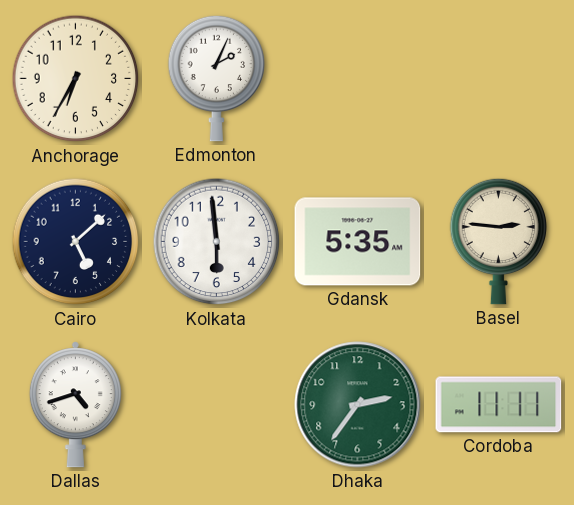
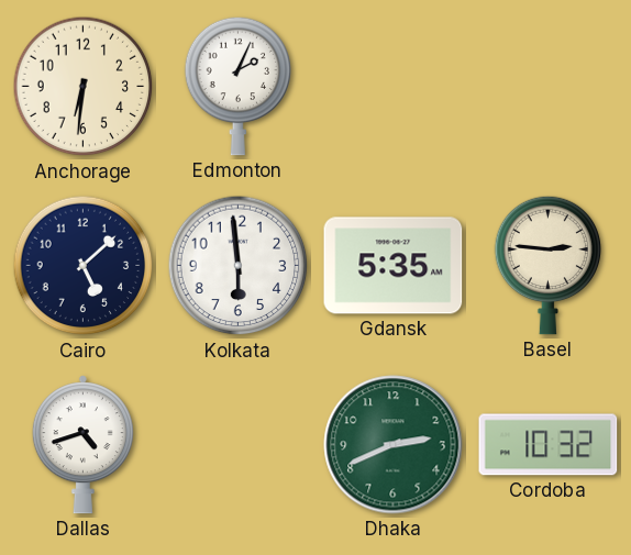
Anchorage: 6:35 -> 6:31
Dhaka: 2:36 -> 2:41
Cordoba: 11:11 -> 10:32
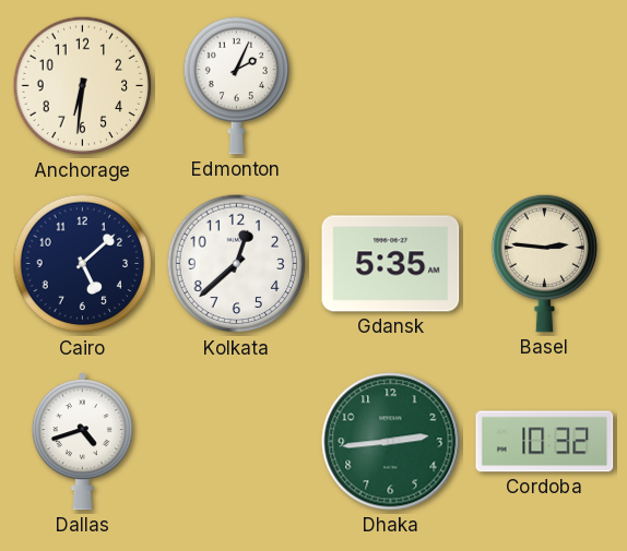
Kolkata: 5:59 -> 12:38
Dhaka: 2:41 -> 2:44
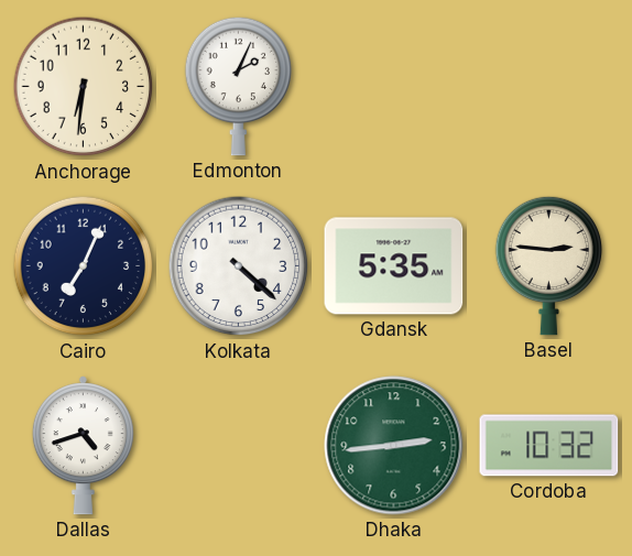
Cairo: 5:08 -> 7:04
Kolkata: 12:38 -> 4:22
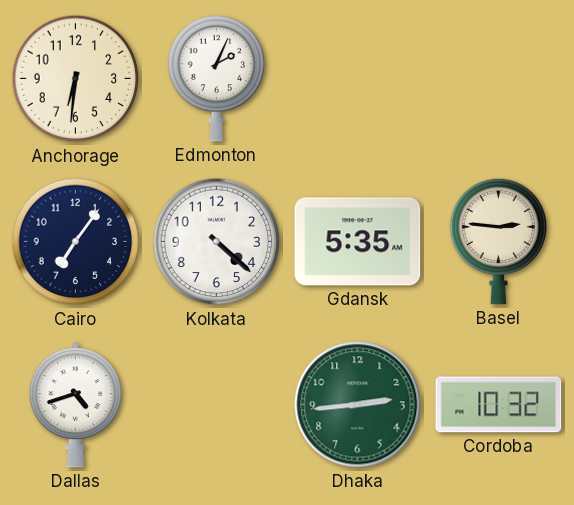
Cairo: 7:04 -> 7:06
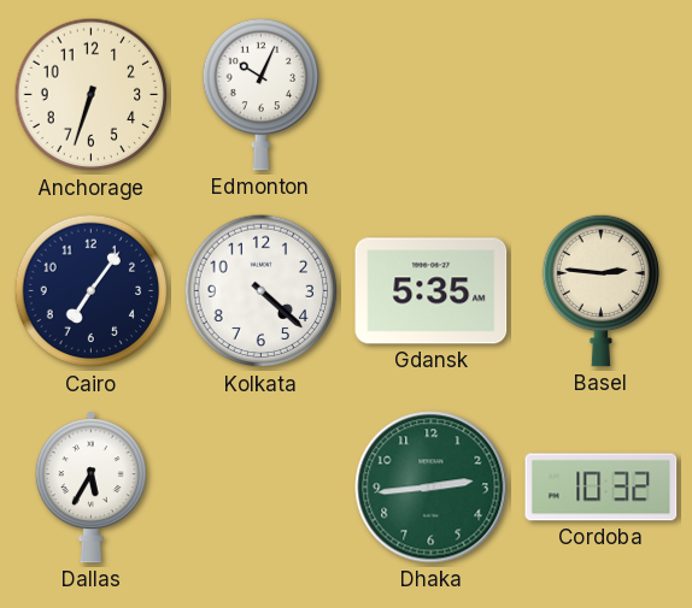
Anchorage: 6:31 -> 6:33
Edmonton: 2:04 -> 10:04
Dallas: 4:42 -> 5:35
